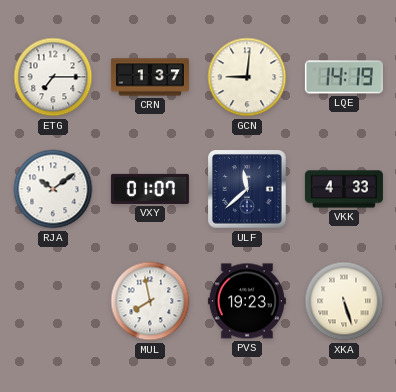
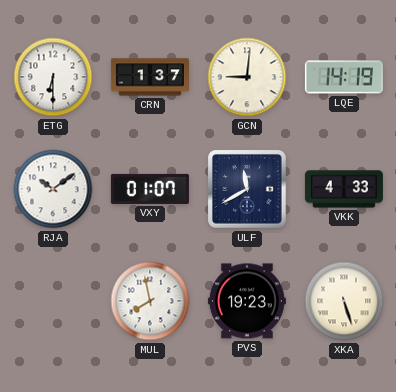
ETG: 7:15 -> 6:30
ULF: 11:38 -> 11:40
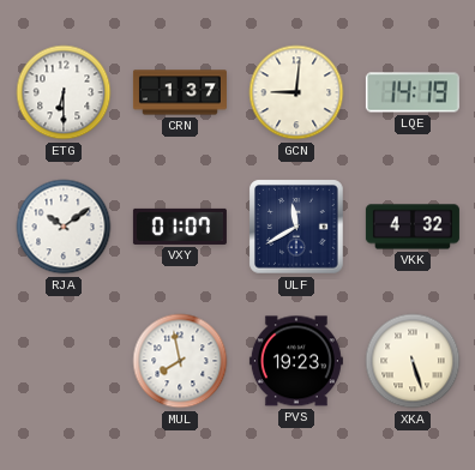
VKK: 4:33 -> 4:32
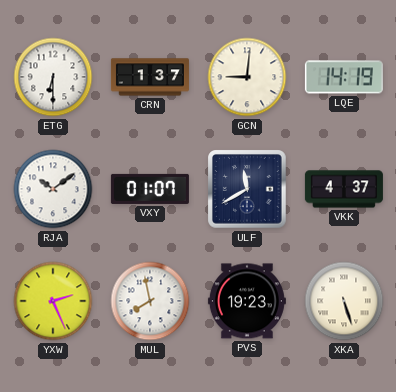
VKK: 4:32 -> 4:37
YXW: none -> 2:26
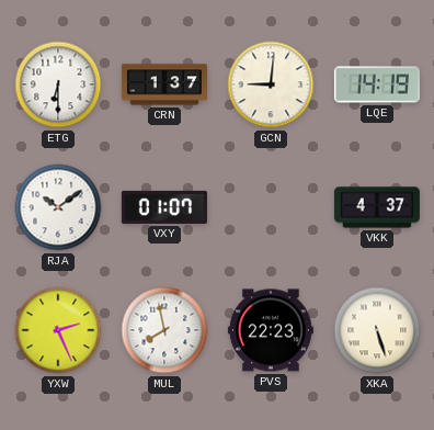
ULF: 11:40 -> none
PVS: 19:23 -> 22:23
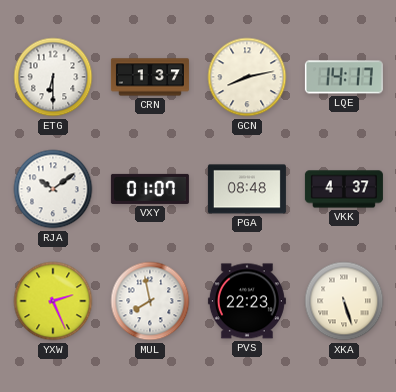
GCN: 9:01 -> 8:13
LQE: 14:19 -> 14:17
PGA: none -> 08:48
